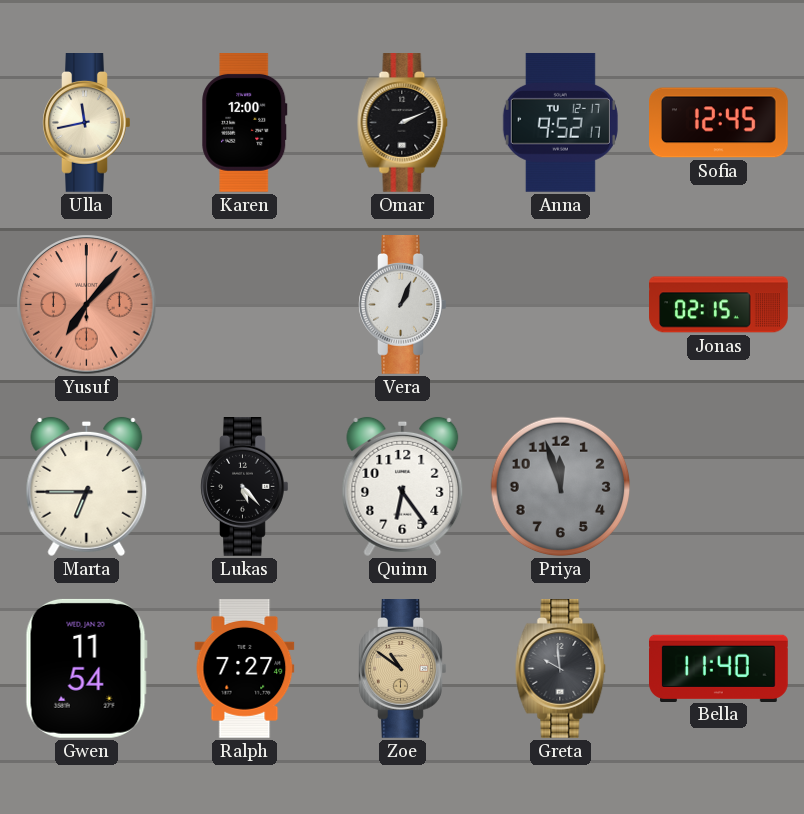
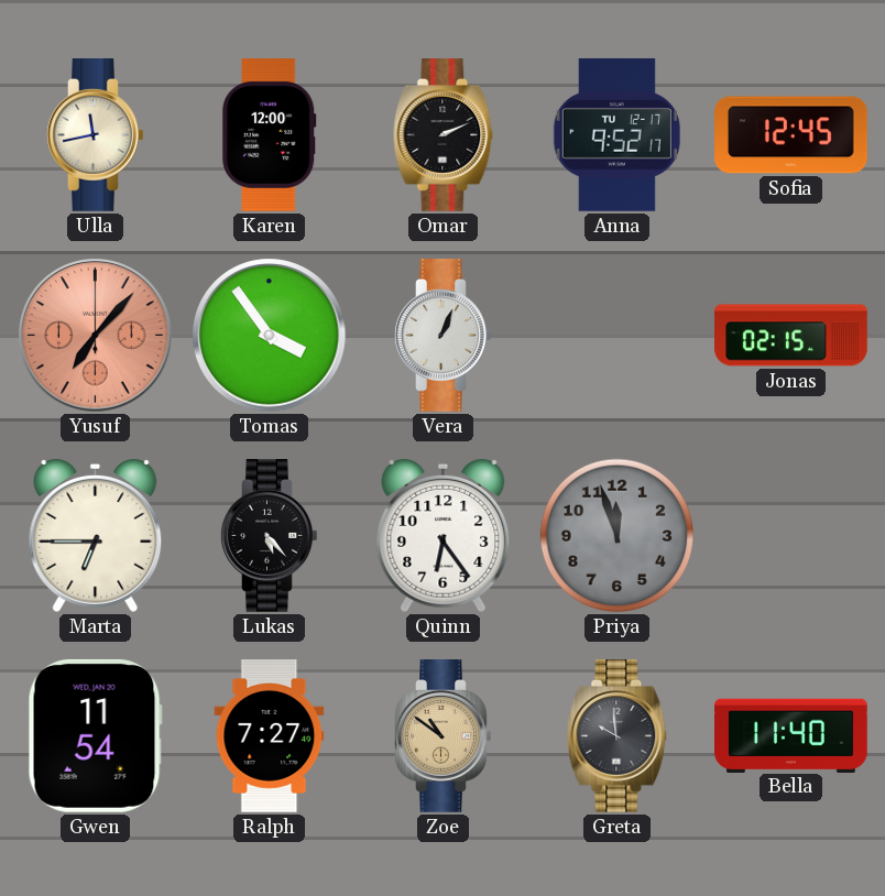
Tomas: none -> 3:54
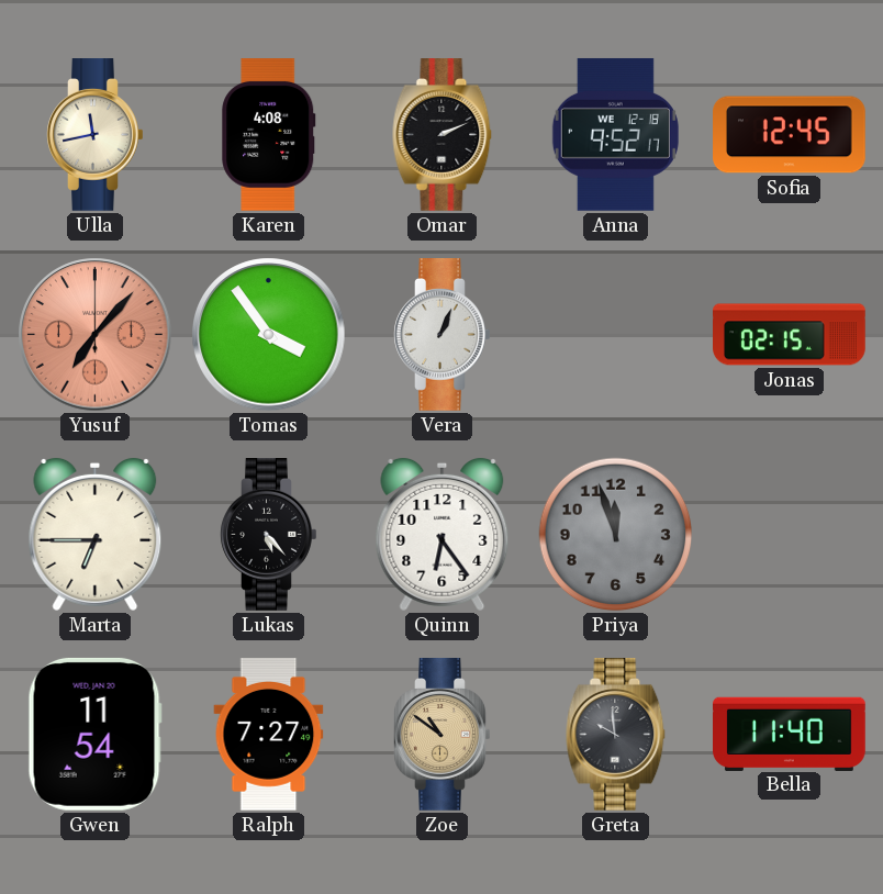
Karen: 12:00 -> 4:08
Anna date: TU 12-17 -> WE 12-18
